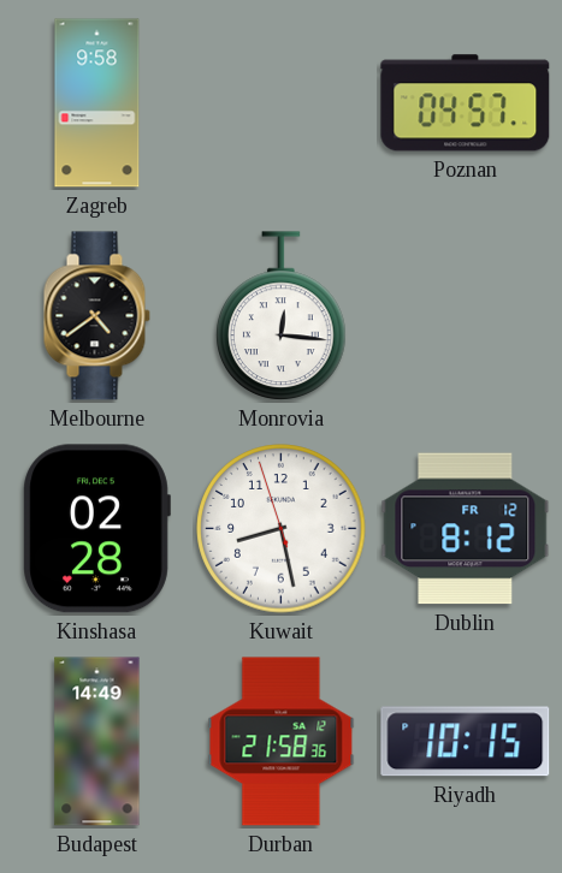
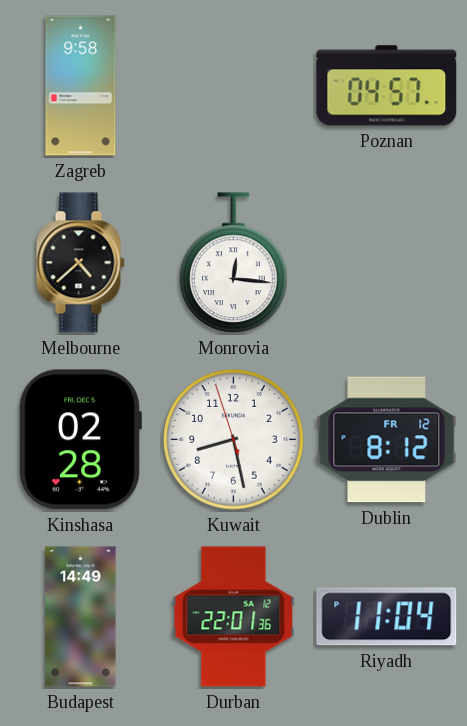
Melbourne: 4:39 -> 4:38
Durban: 21:58 -> 22:01
Riyadh: 10:15 -> 11:04
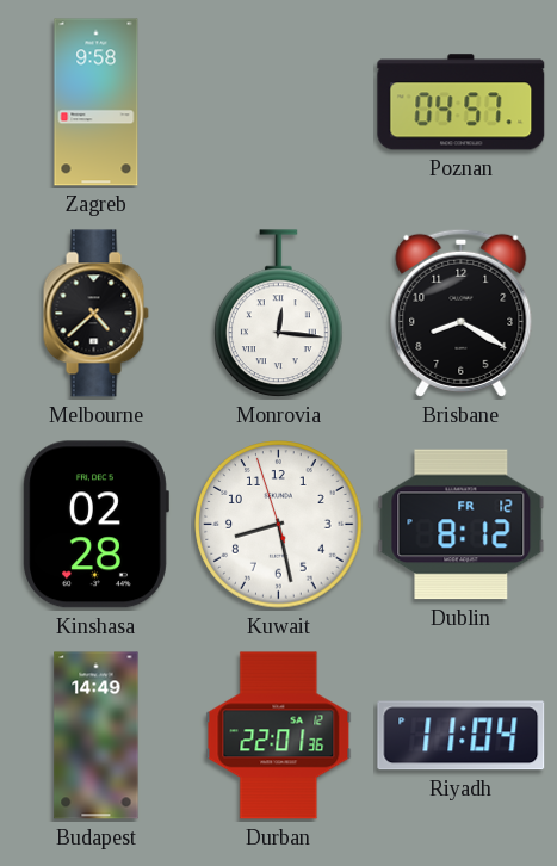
Brisbane: none -> 8:20
